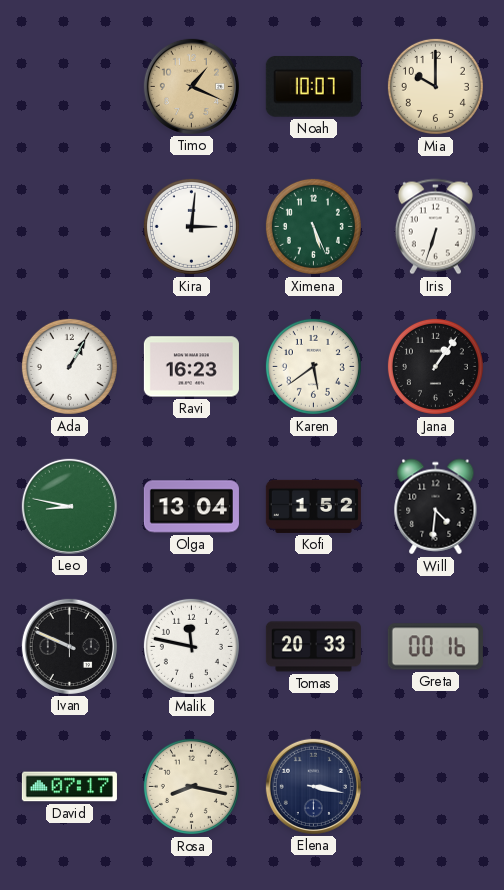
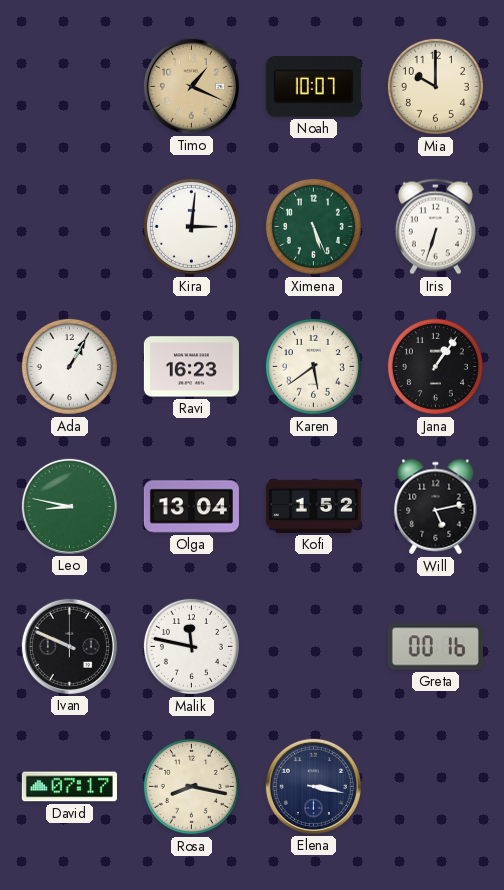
Will: 4:31 -> 5:13
Tomas: 20:33 -> none
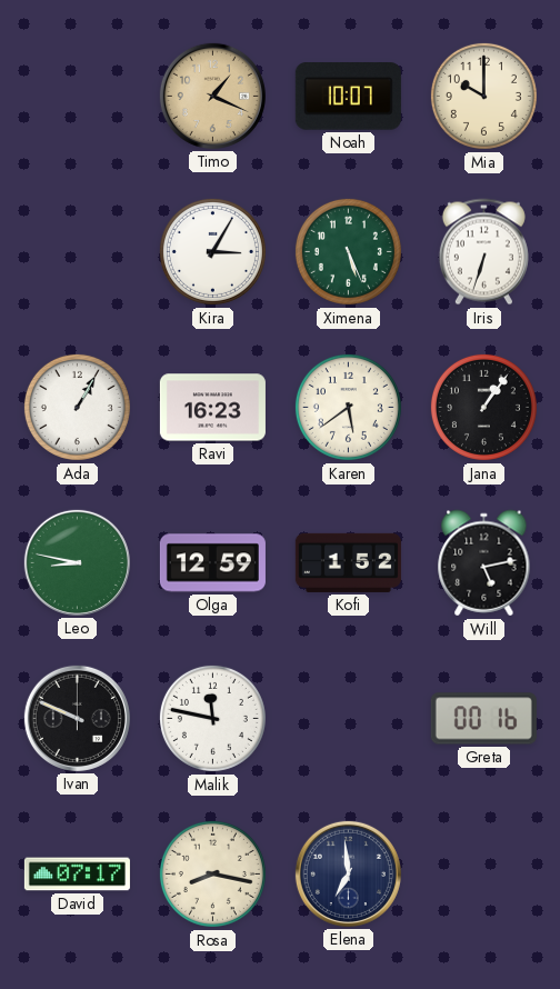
Kira: 3:01 -> 3:05
Olga: 13:04 -> 12:59
Elena: 3:17 -> 6:59
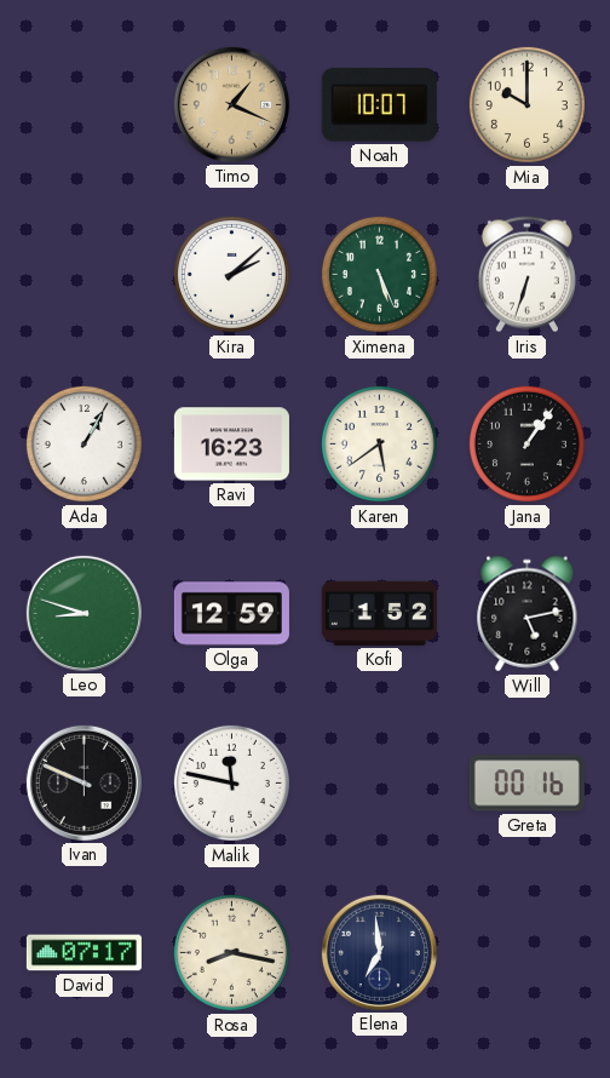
Kira: 3:05 -> 2:08
Leo: 8:47 -> 8:48
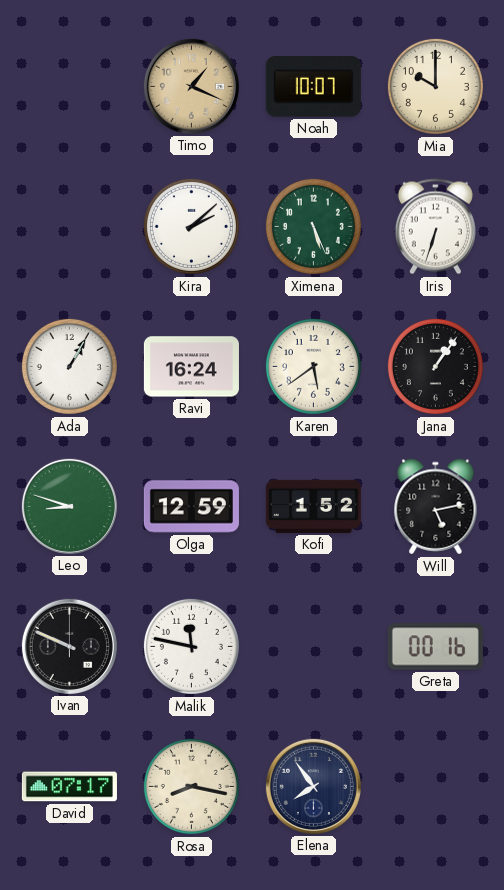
Ravi: 16:23 -> 16:24
Elena: 6:59 -> 7:54
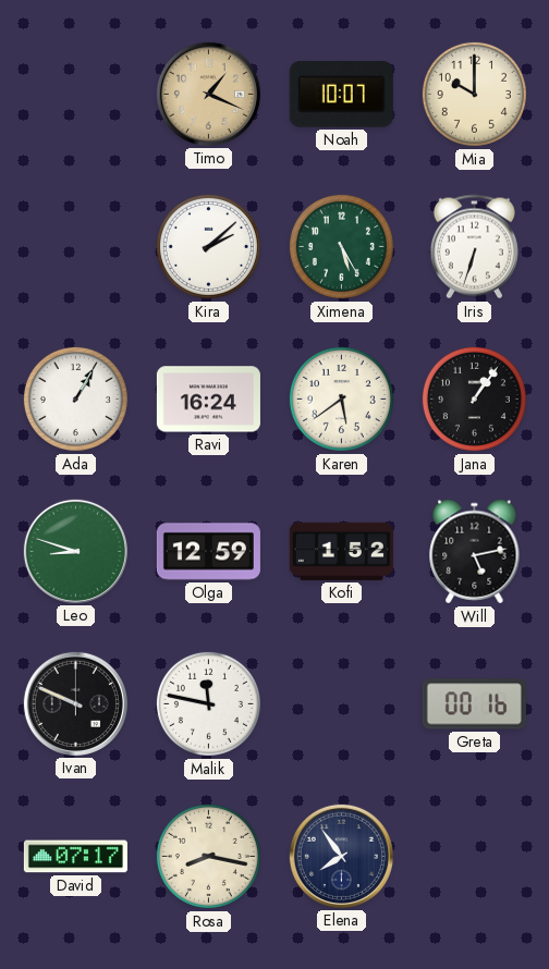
Ximena: 5:26 -> 5:25
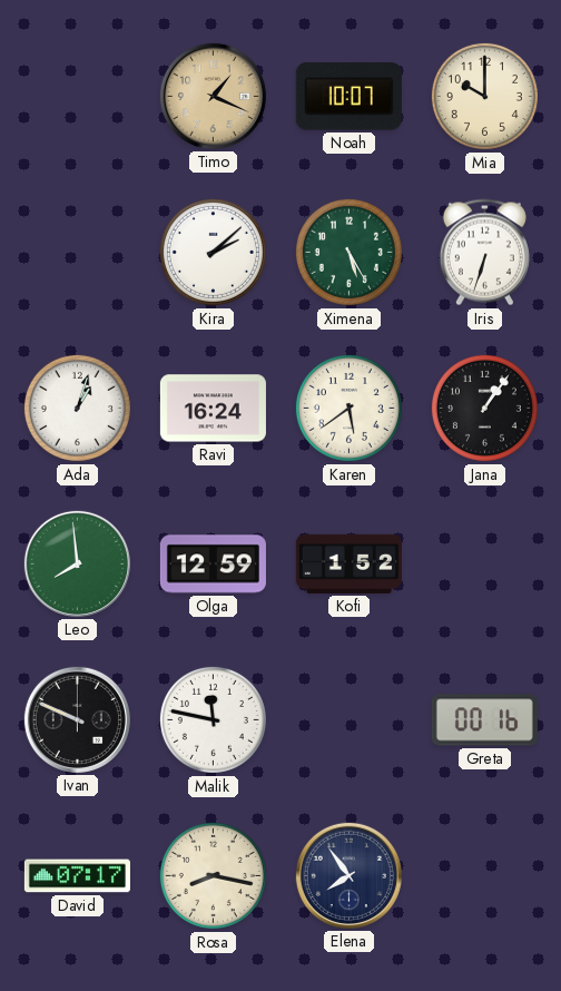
Ada: 1:05 -> 1:03
Leo: 8:48 -> 7:59
Will: 5:13 -> none
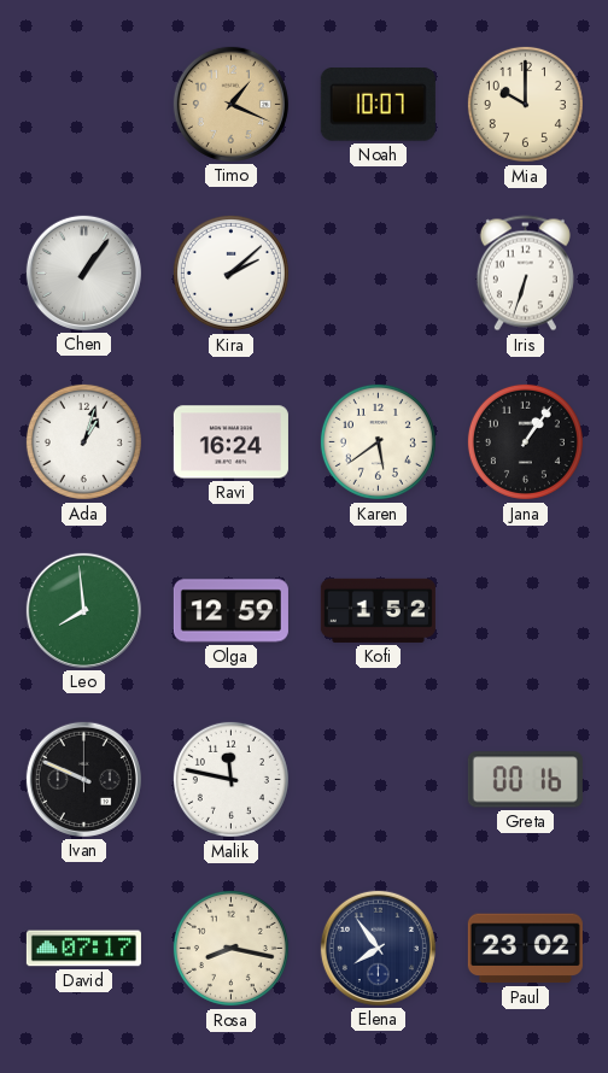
Chen: none -> 1:06
Ximena: 5:25 -> none
Paul: none -> 23:02
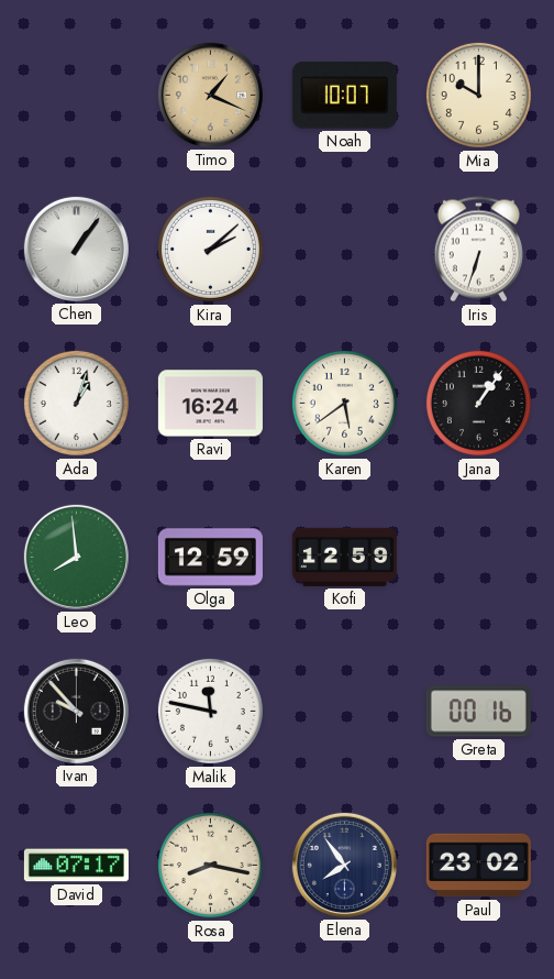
Kofi: 1:52 -> 12:59
Ivan: 9:49 -> 9:53
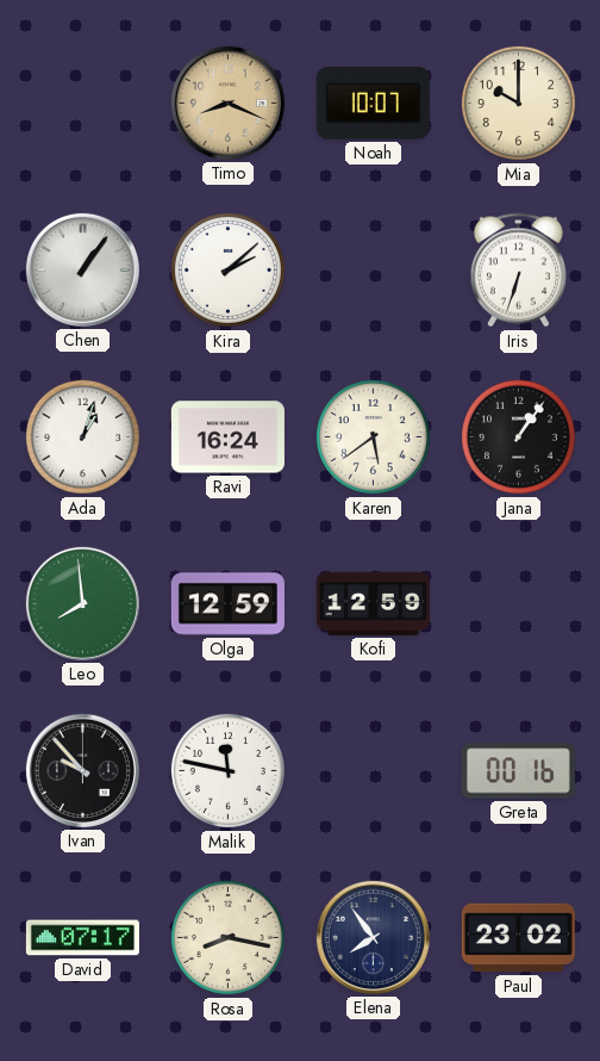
Timo: 1:19 -> 8:19
